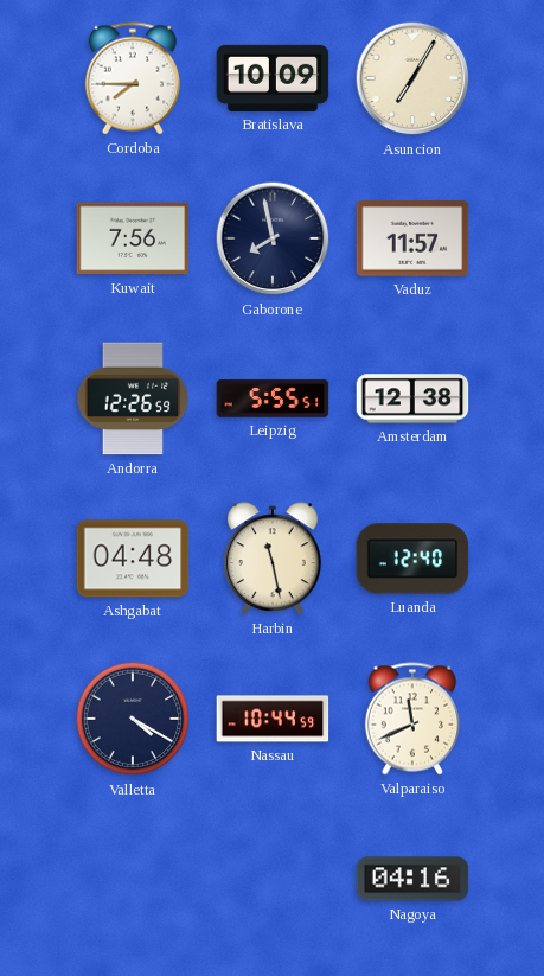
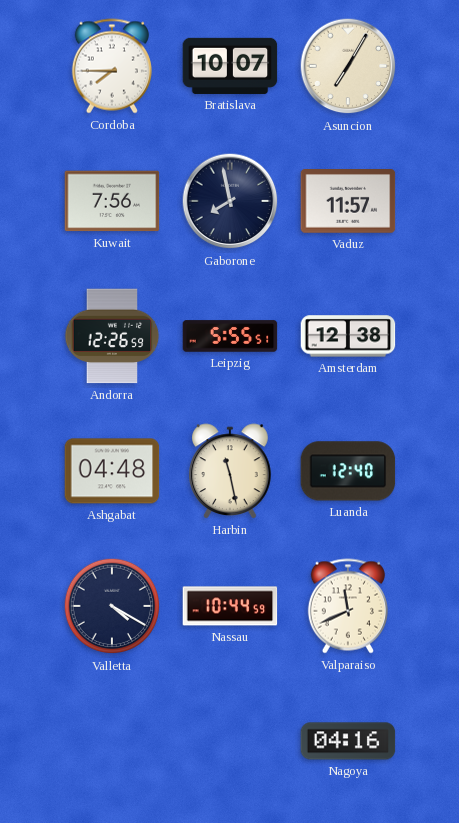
Bratislava: 10:09 -> 10:07
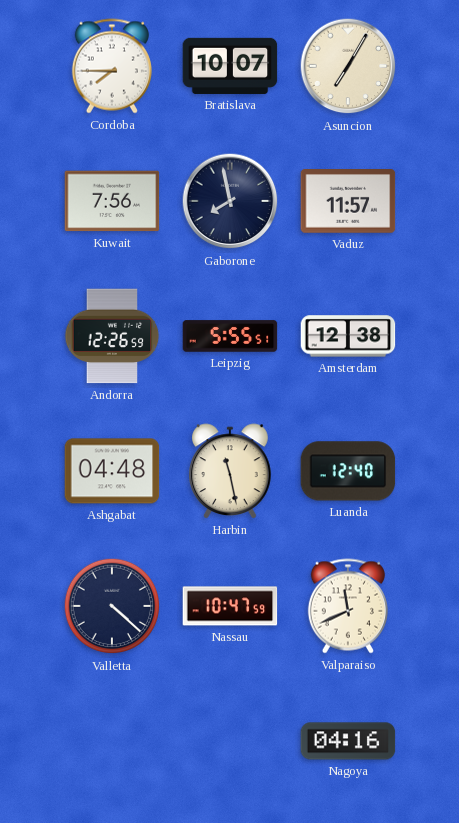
Valletta: 4:20 -> 4:22
Nassau: 10:44 -> 10:47
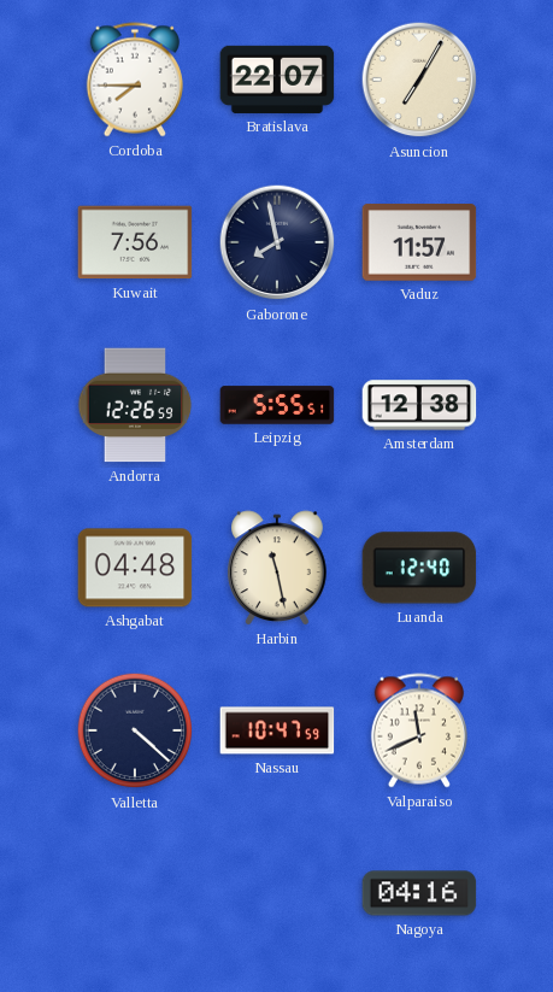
Bratislava: 10:07 -> 22:07
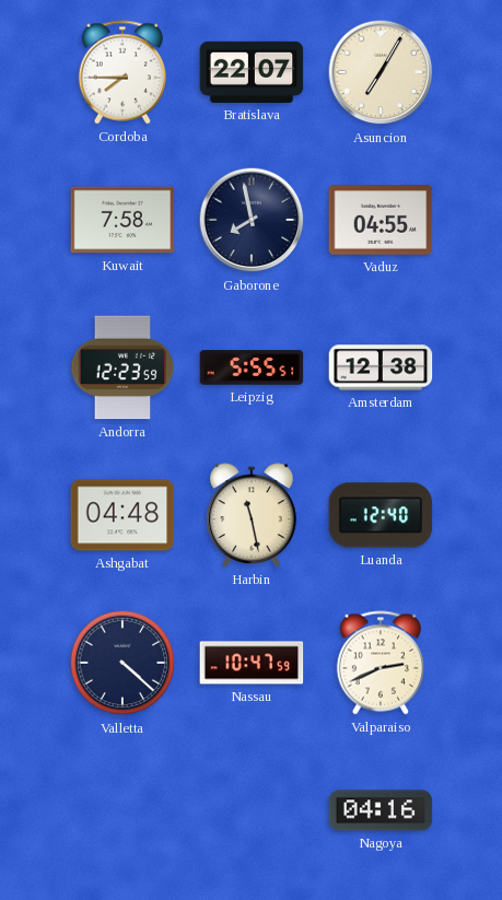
Kuwait: 7:56 -> 7:58
Vaduz: 11:57 -> 04:55
Andorra: 12:26 -> 12:23
Valparaiso: 11:41 -> 2:41
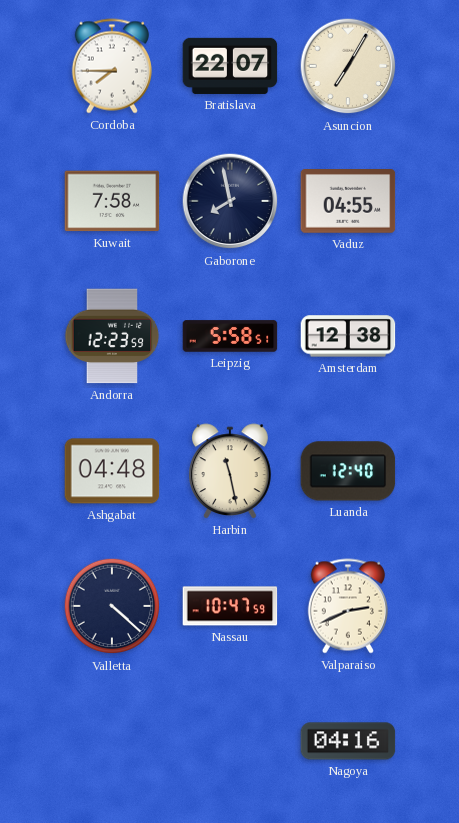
Leipzig: 5:55 -> 5:58
